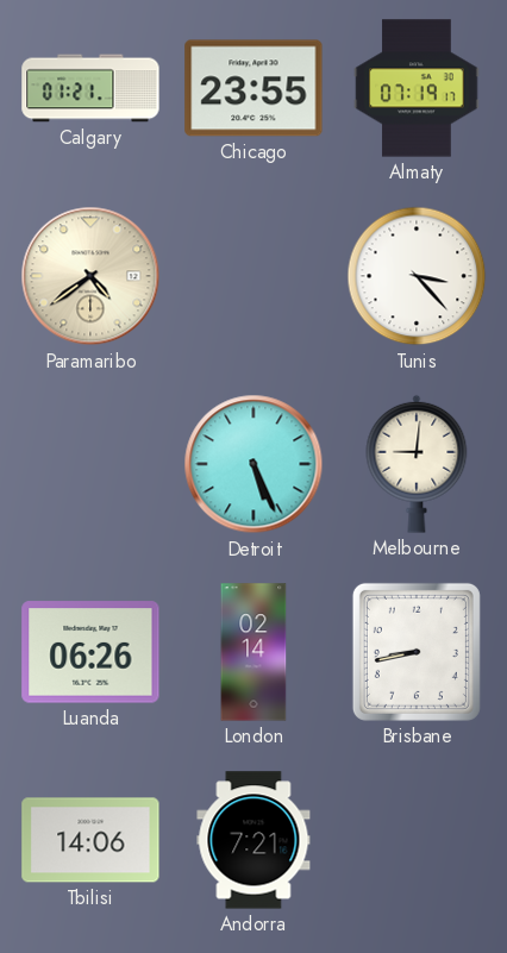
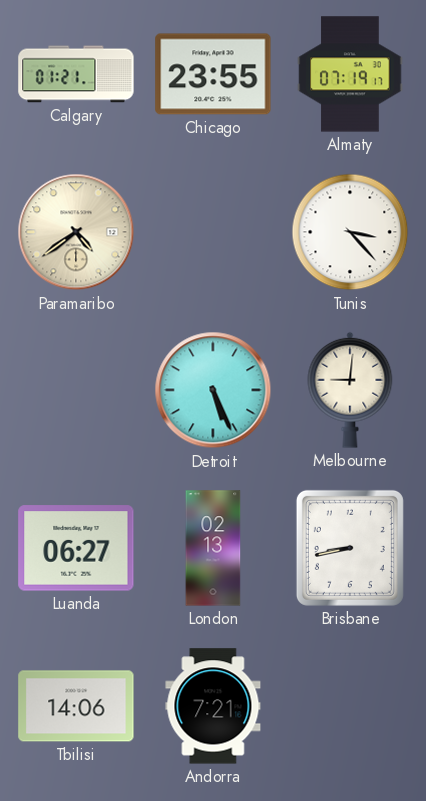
Luanda: 06:26 -> 06:27
London: 02:14 -> 02:13
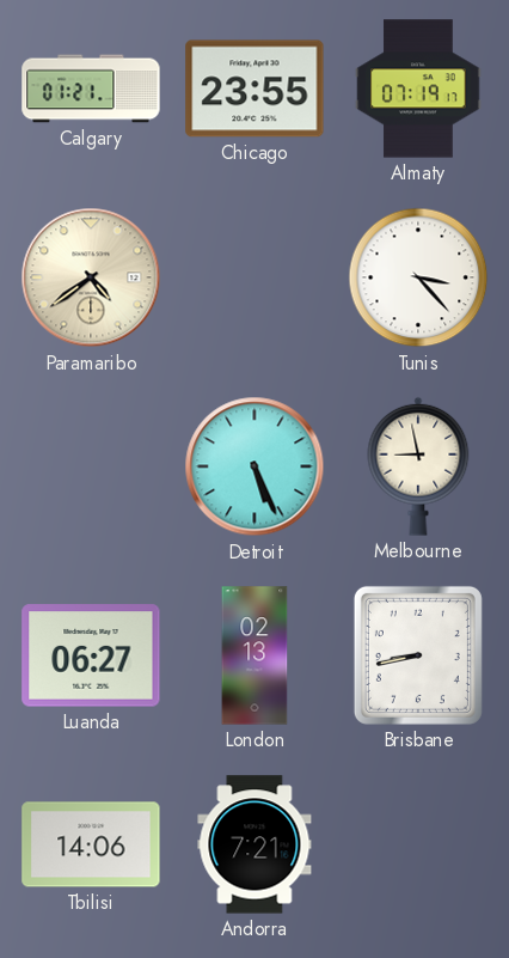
Melbourne: 9:01 -> 8:58
